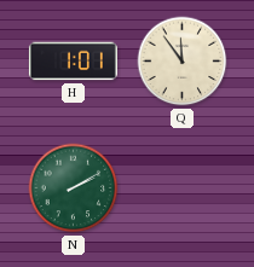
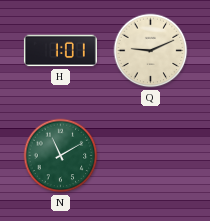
Q: 11:54 -> 9:11
N: 2:10 -> 11:10
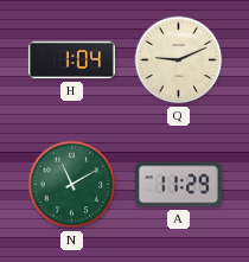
H: 1:01 -> 1:04
A: none -> 11:29
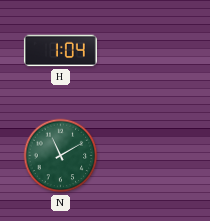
Q: 9:11 -> none
A: 11:29 -> none
